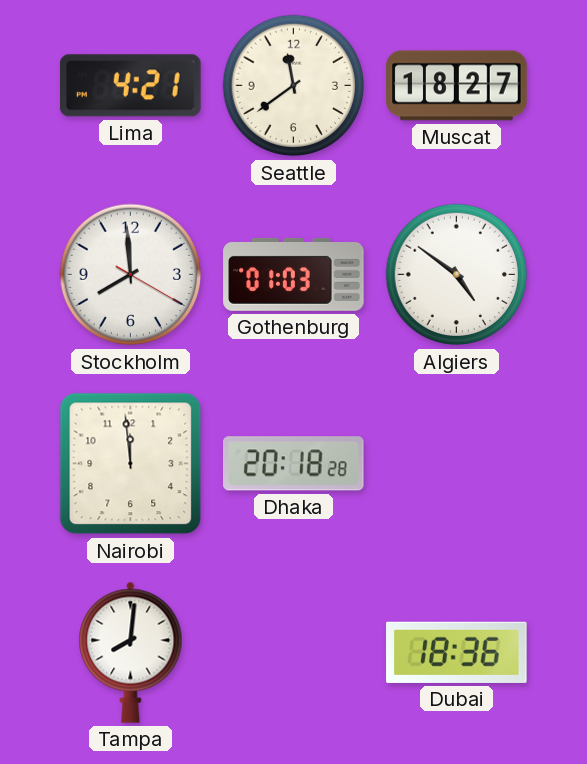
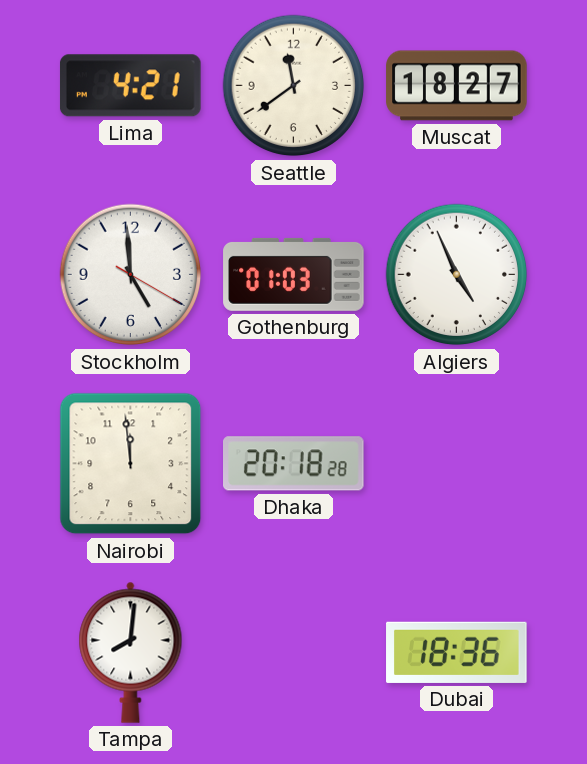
Stockholm: 7:59 -> 4:59
Algiers: 4:51 -> 4:56
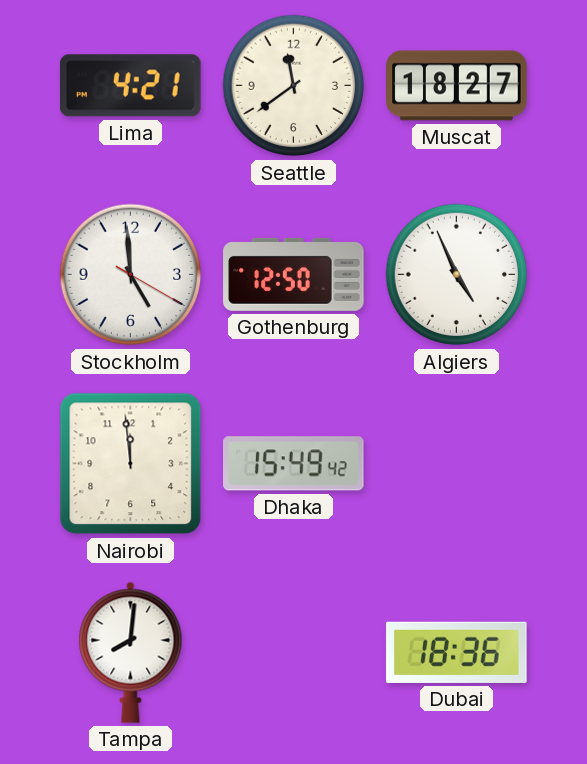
Gothenburg: 01:03 -> 12:50
Dhaka: 20:18 -> 15:49
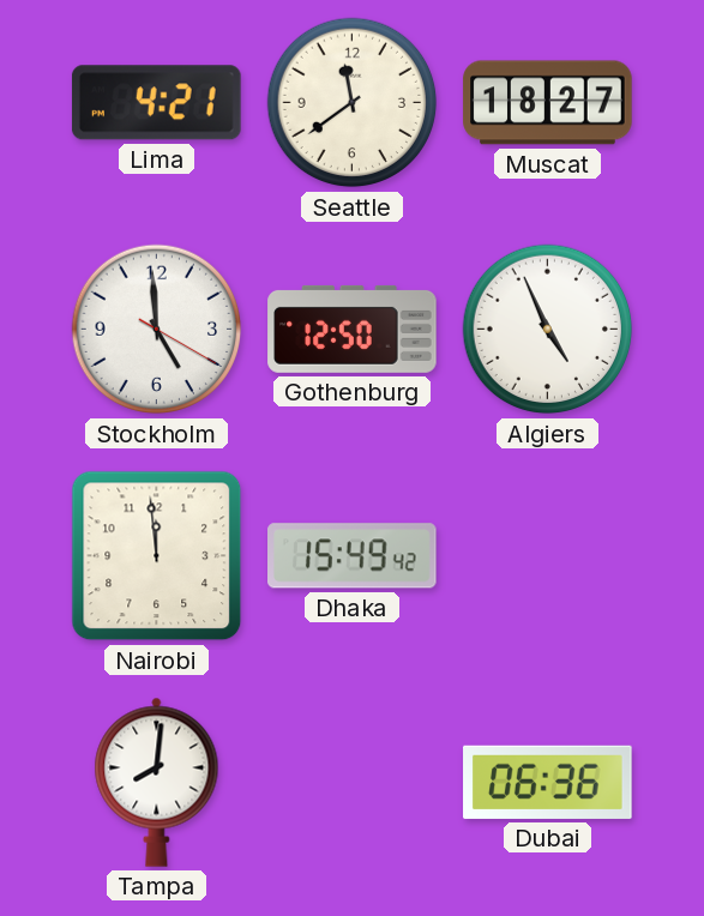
Dubai: 18:36 -> 06:36
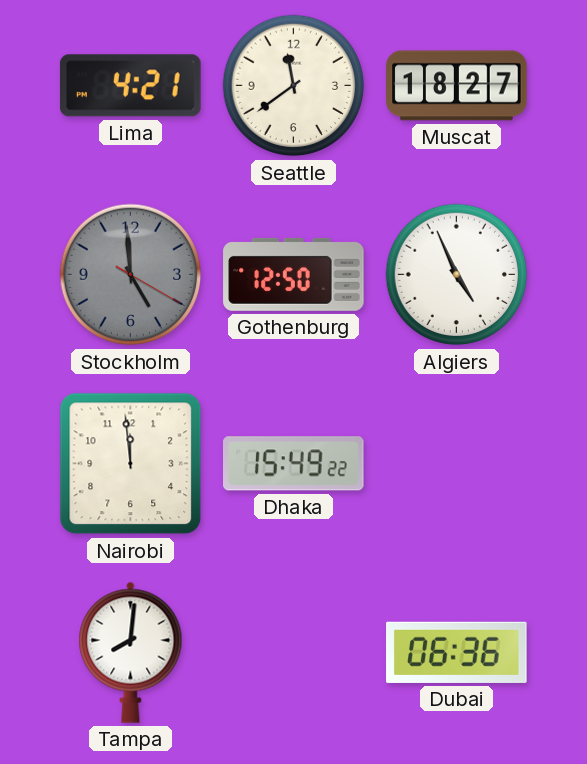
Stockholm dial: white -> grey
Dhaka: 15:49:42 -> 15:49:22
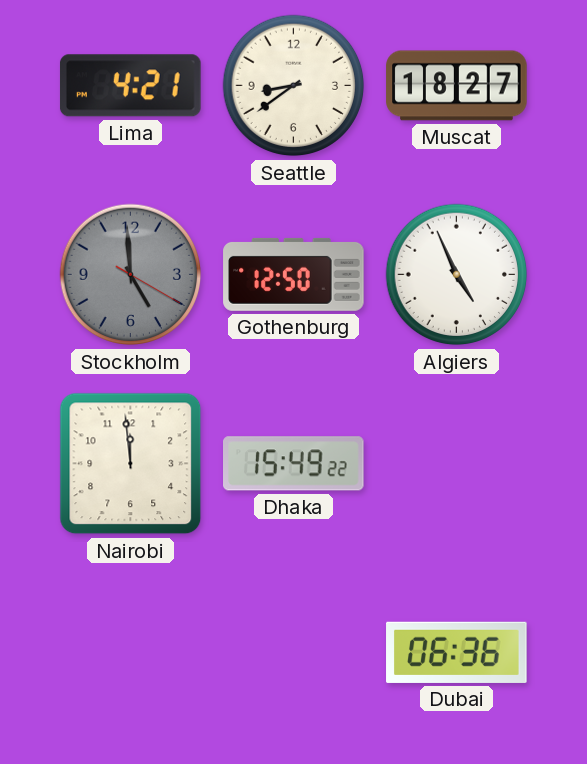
Seattle: 11:39 -> 8:39
Tampa: 8:01 -> none
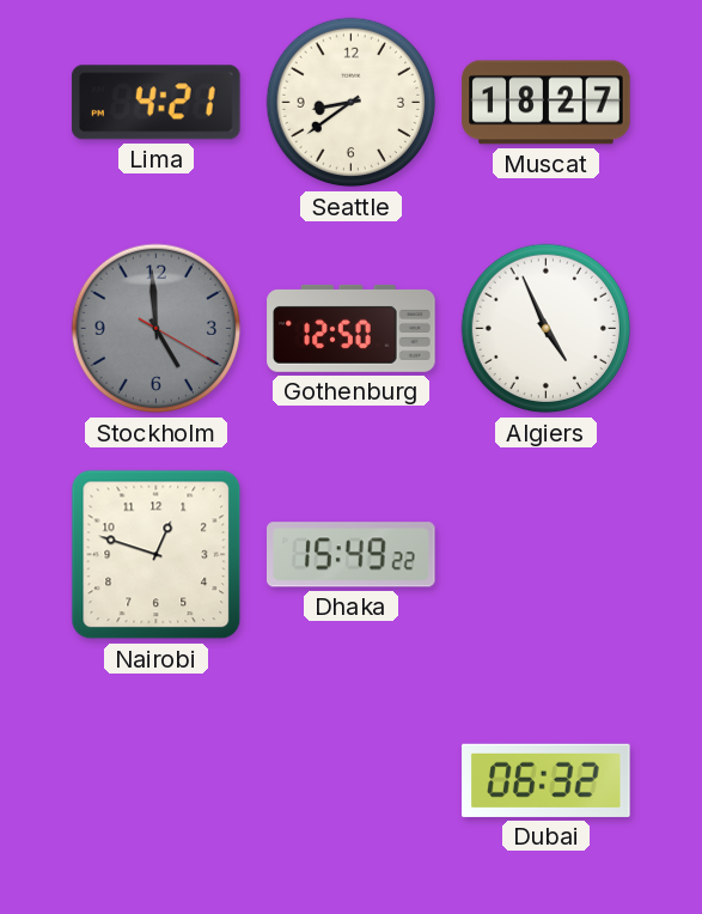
Nairobi: 11:59 -> 12:48
Dubai: 06:36 -> 06:32
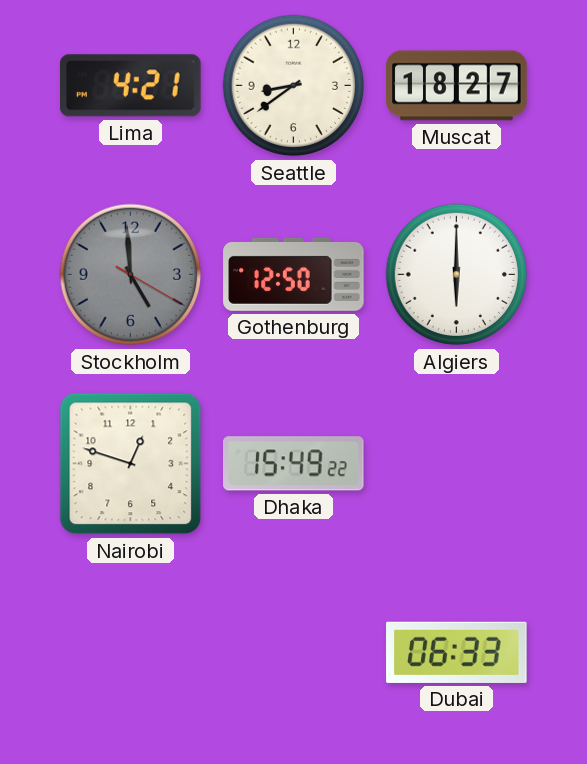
Algiers: 4:56 -> 6:00
Dubai: 06:32 -> 06:33
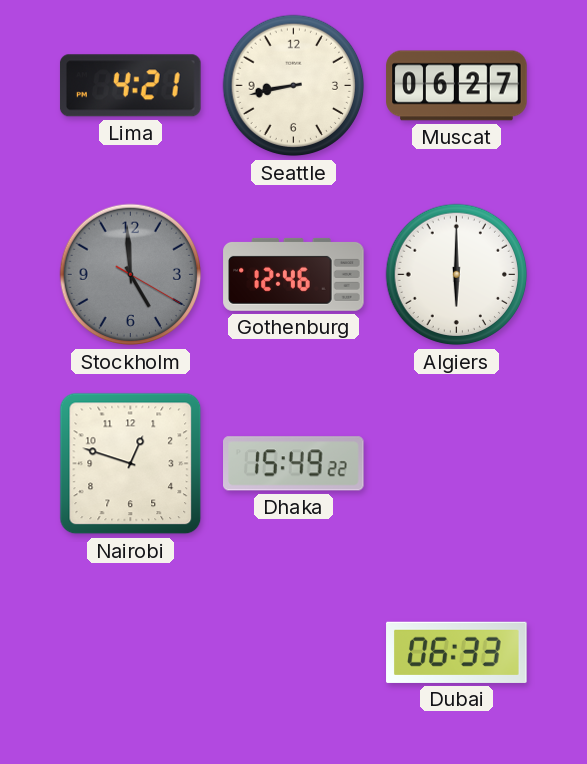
Seattle: 8:39 -> 8:43
Muscat: 18:27 -> 06:27
Gothenburg: 12:50 -> 12:46
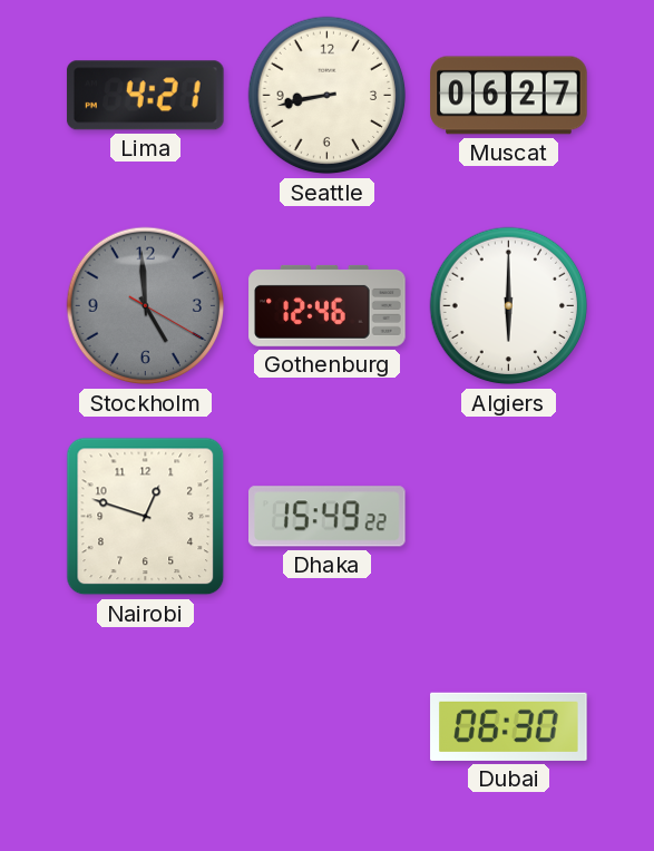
Dubai: 06:33 -> 06:30
